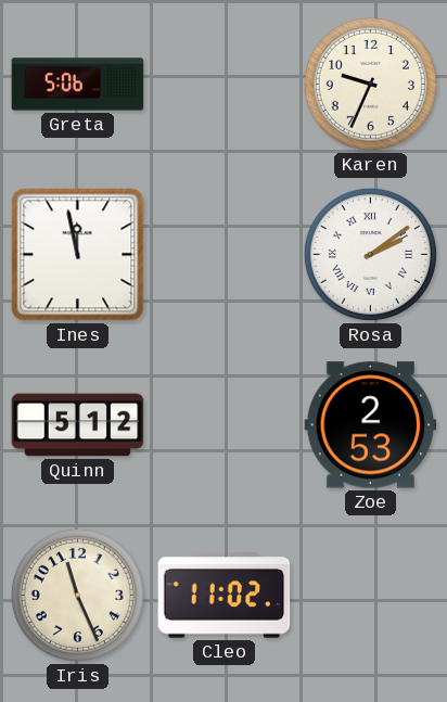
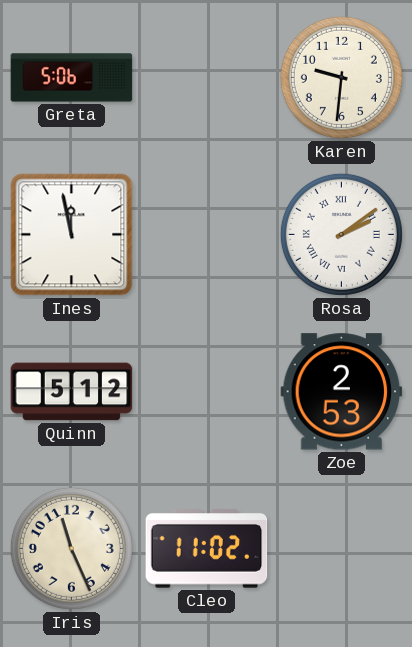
Karen: 9:34 -> 9:31
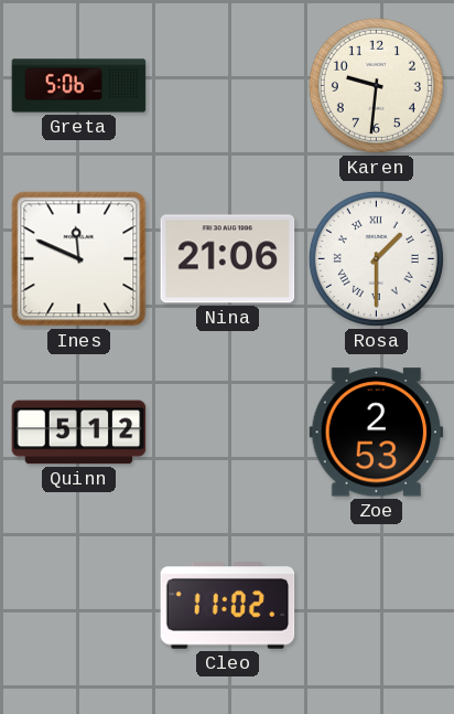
Ines: 11:58 -> 11:49
Nina: none -> 21:06
Rosa: 2:09 -> 1:30
Iris: 11:26 -> none
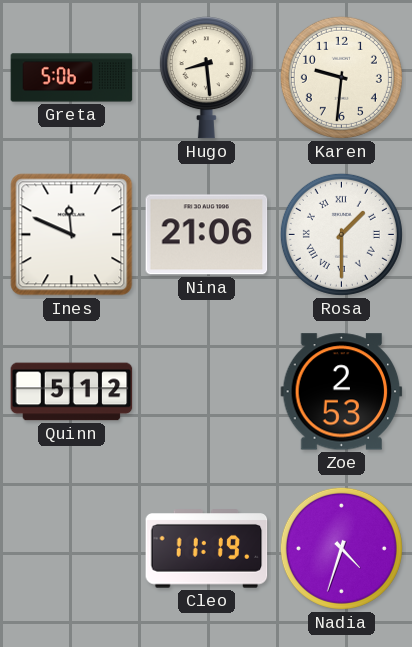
Hugo: none -> 8:29
Cleo: 11:02 -> 11:19
Nadia: none -> 4:33
